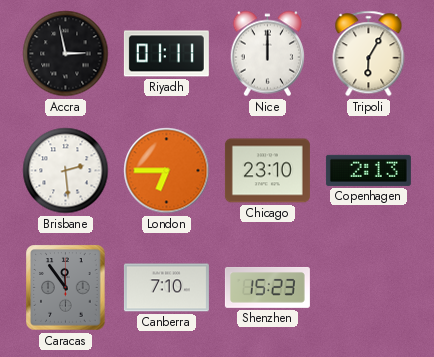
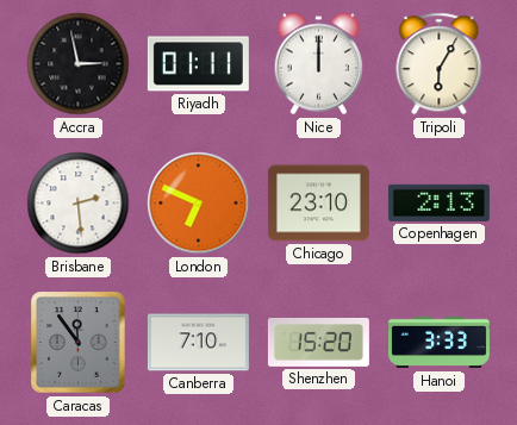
London: 6:45 -> 6:49
Shenzhen: 15:23 -> 15:20
Hanoi: none -> 3:33
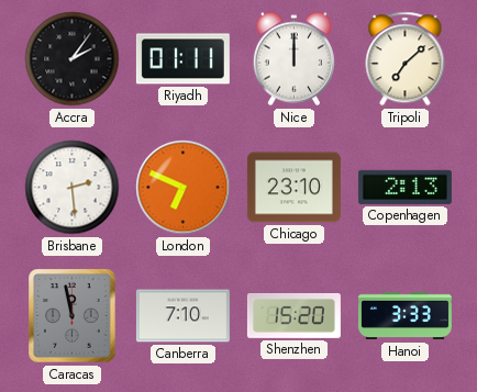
Accra: 2:58 -> 2:06
Tripoli: 6:05 -> 7:08
Caracas: 11:54 -> 11:58
